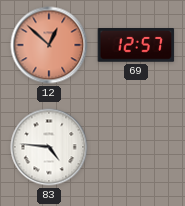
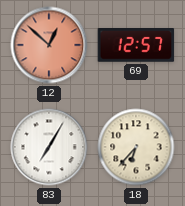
83: 4:46 -> 7:05
18: none -> 6:37
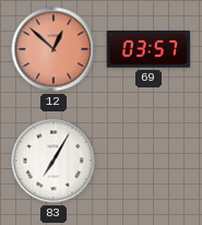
69: 12:57 -> 03:57
18: 6:37 -> none
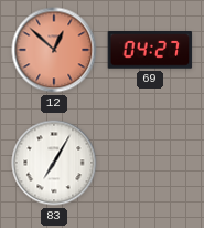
69: 03:57 -> 04:27
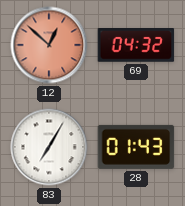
69: 04:27 -> 04:32
28: none -> 01:43
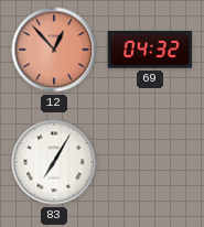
12: 12:52 -> 12:53
28: 01:43 -> none
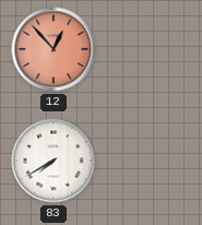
69: 04:32 -> none
83: 7:05 -> 7:40
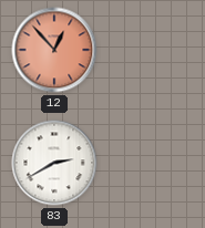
83: 7:40 -> 2:40
